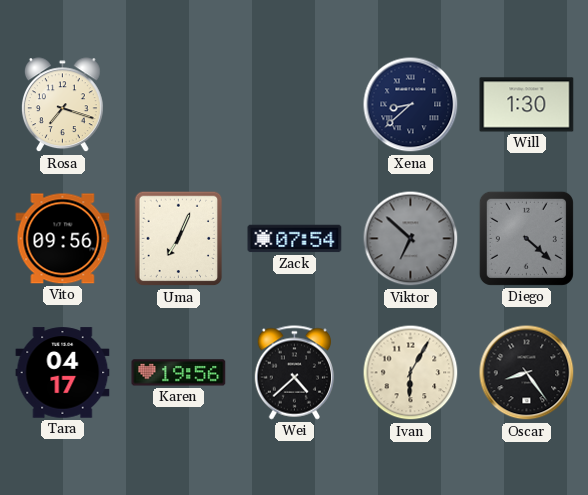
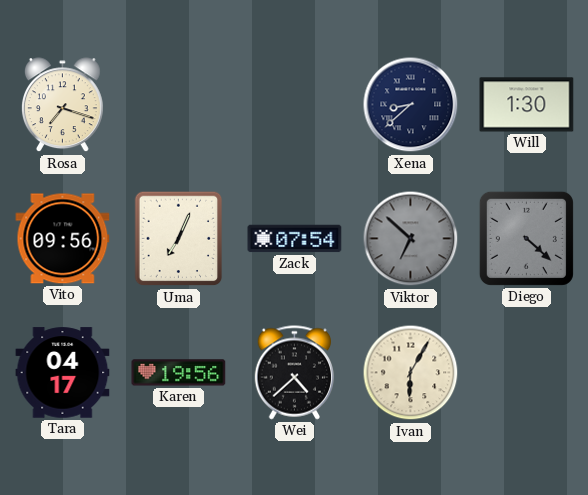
Oscar: 8:24 -> none
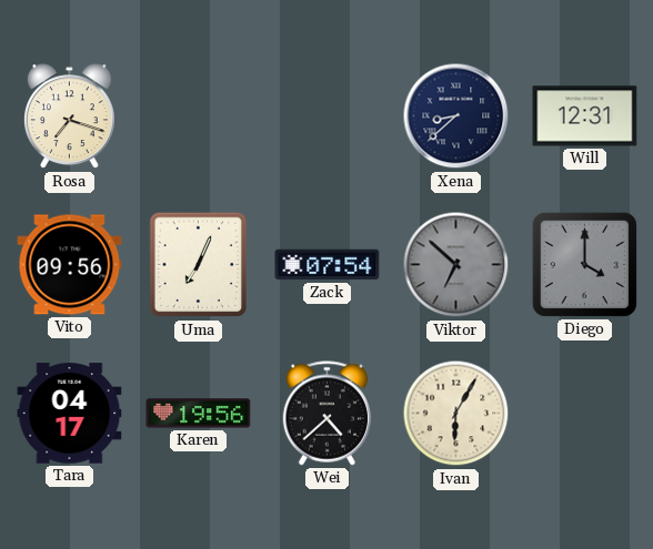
Will: 1:30 -> 12:31
Diego: 4:22 -> 4:00
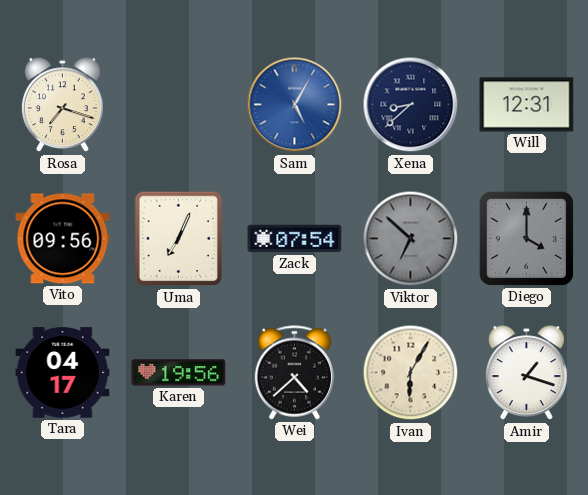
Sam: none -> 5:05
Amir: none -> 1:18
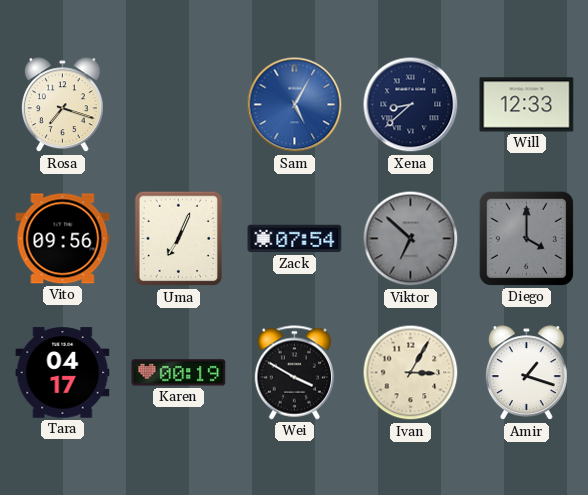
Will: 12:31 -> 12:33
Karen: 19:56 -> 00:19
Wei: 4:38 -> 3:50
Ivan: 6:05 -> 3:05
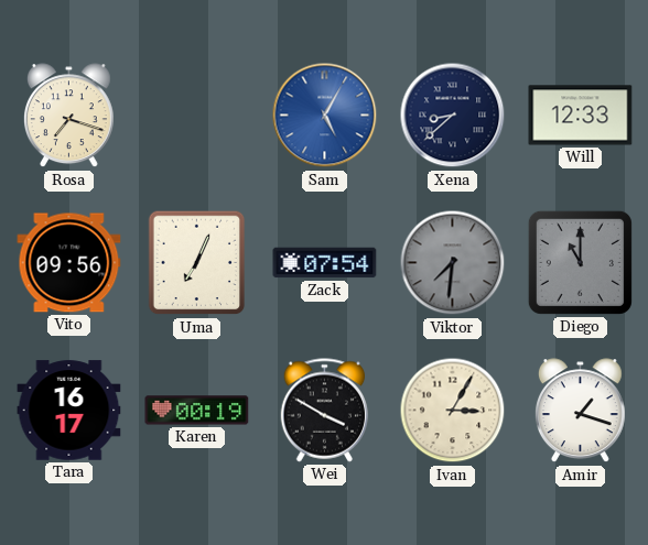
Viktor: 6:52 -> 7:31
Diego: 4:00 -> 11:00
Tara: 04:17 -> 16:17
